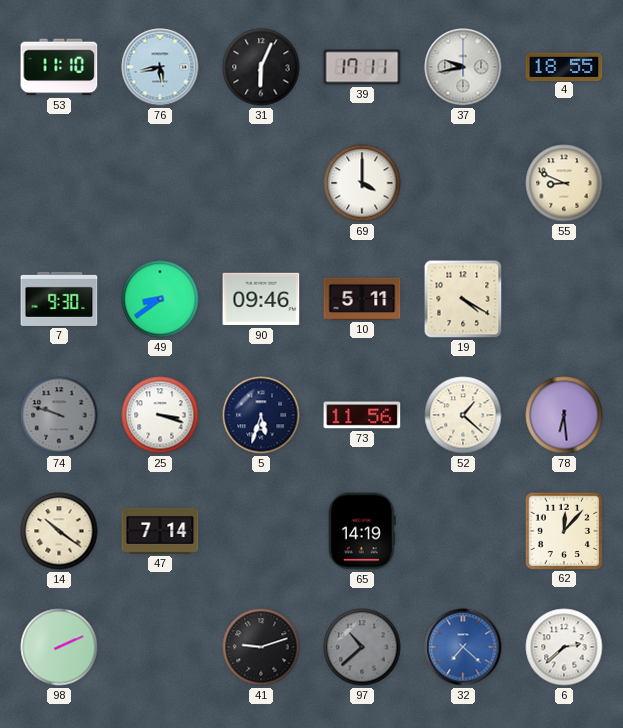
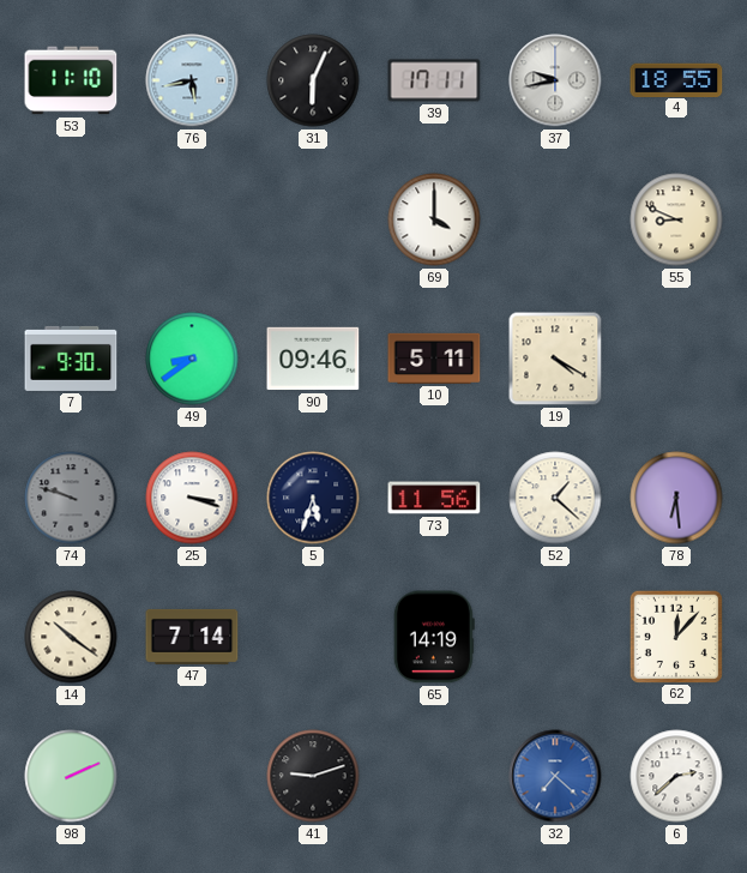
97: 10:38 -> none
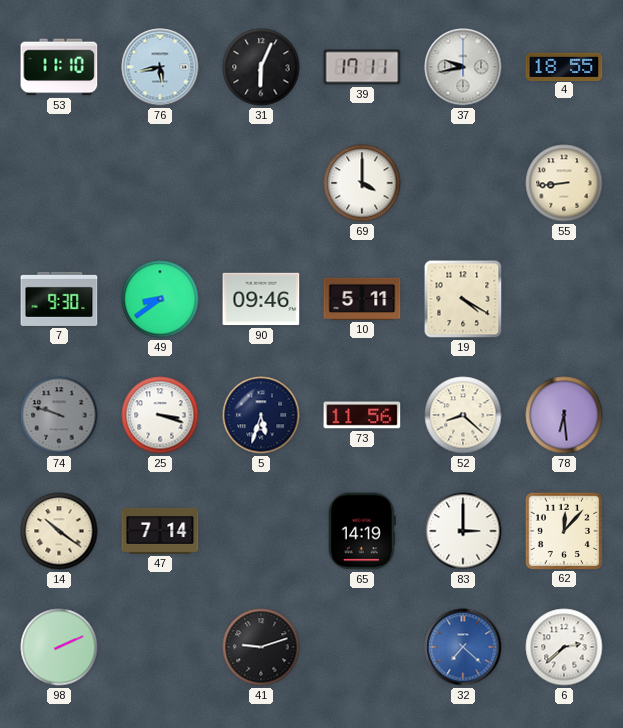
55: 8:49 -> 8:44
52: 1:22 -> 8:22
83: none -> 3:00
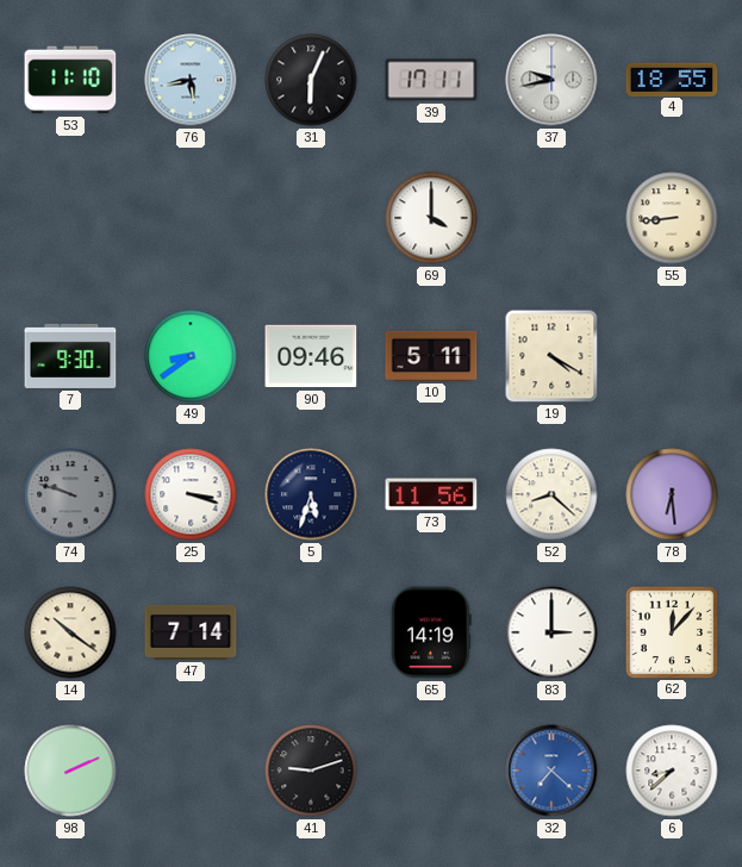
6: 2:38 -> 8:38
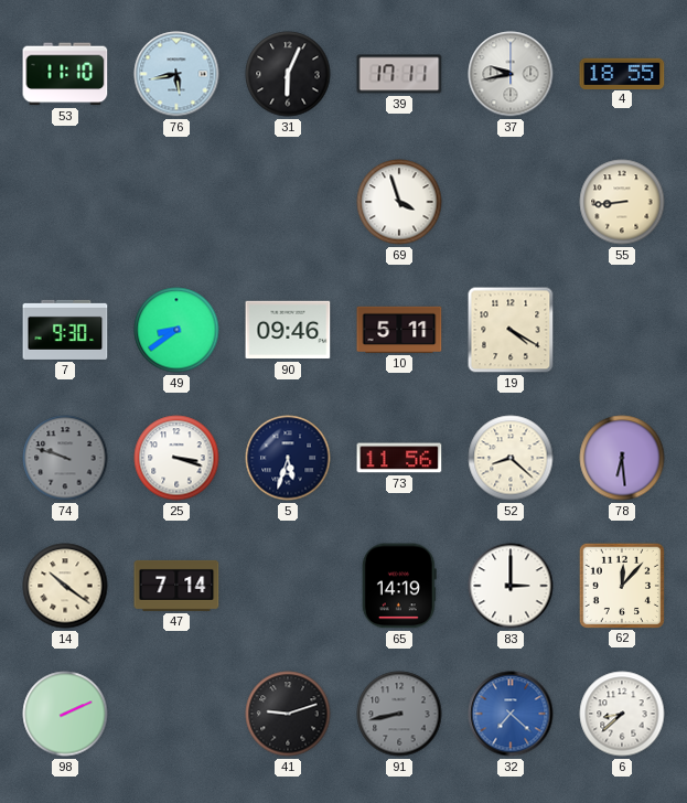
69: 4:00 -> 3:57
91: none -> 8:43
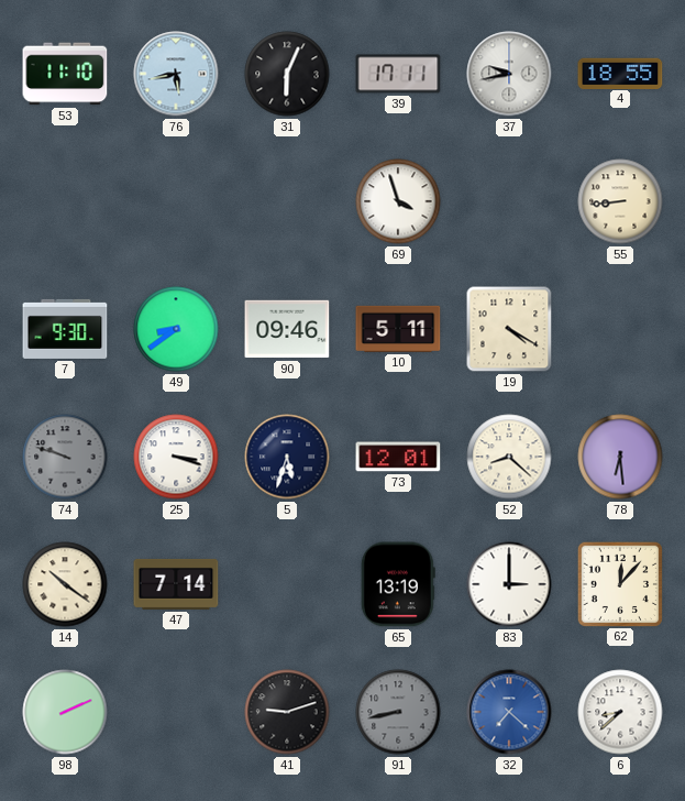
73: 11:56 -> 12:01
65: 14:19 -> 13:19
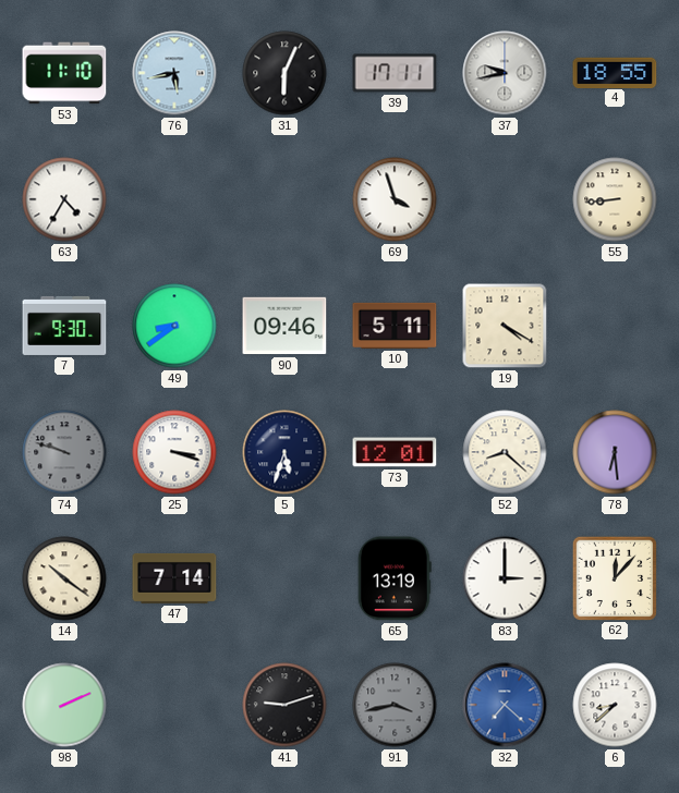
63: none -> 4:35
91: 8:43 -> 3:43
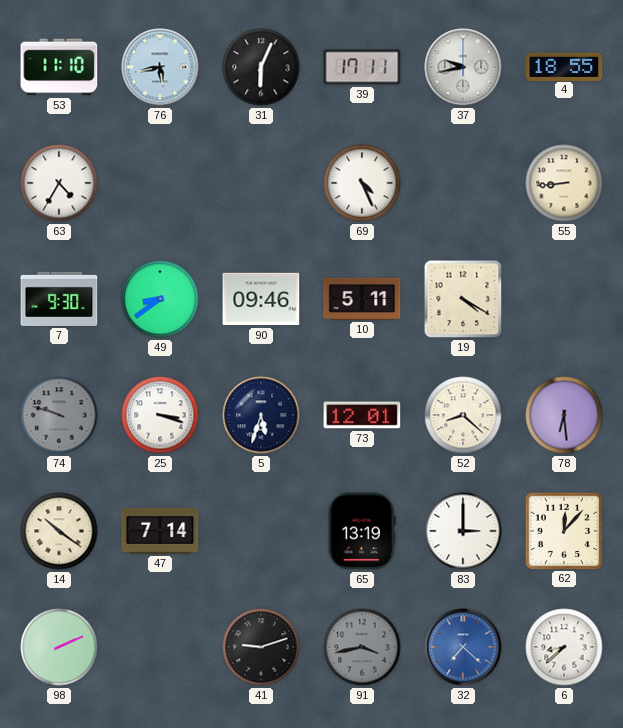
69: 3:57 -> 4:26
